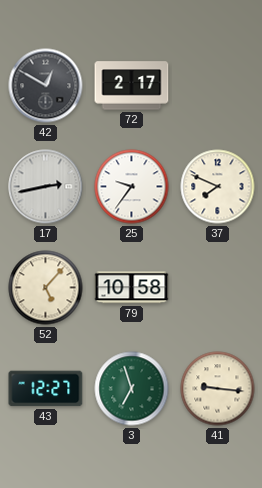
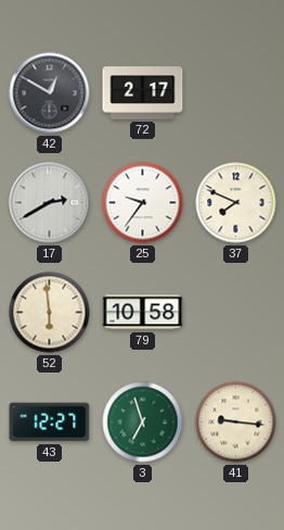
17: 2:43 -> 2:40
52: 5:07 -> 5:59
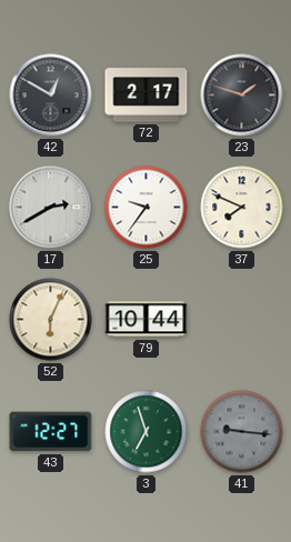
23: none -> 1:48
52: 5:59 -> 6:04
79: 10:58 -> 10:44
41 dial: cream -> grey
